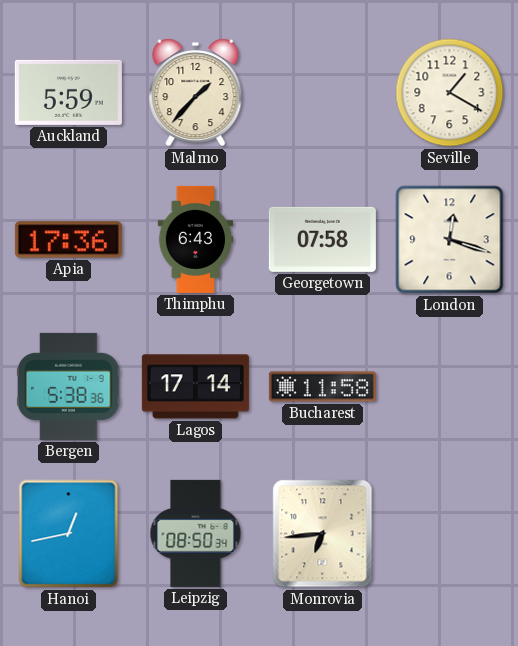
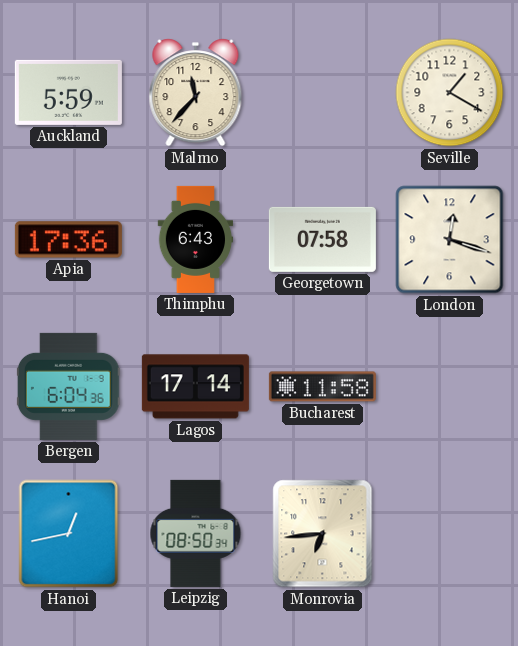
Malmo: 1:37 -> 11:37
Bergen: 5:38 -> 6:04
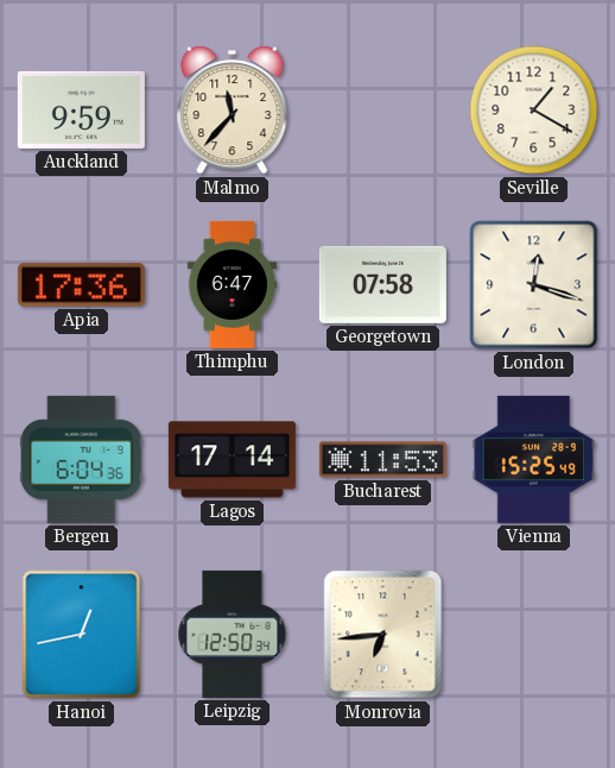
Auckland: 5:59 -> 9:59
Thimphu: 6:43 -> 6:47
Bucharest: 11:58 -> 11:53
Vienna: none -> 15:25
Leipzig: 08:50 -> 12:50
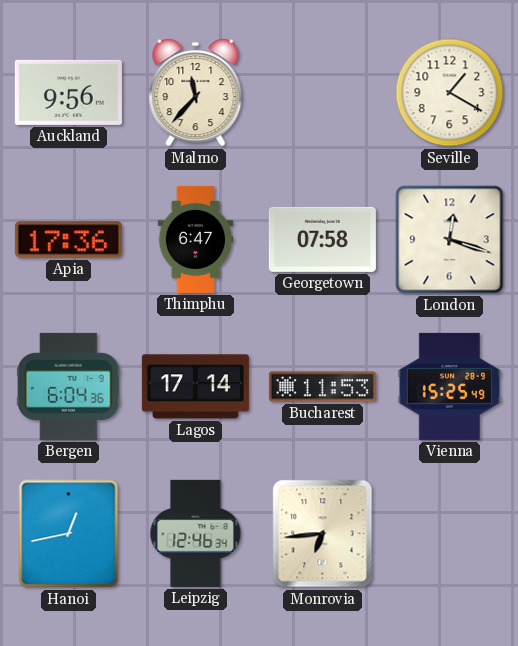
Auckland: 9:59 -> 9:56
Leipzig: 12:50 -> 12:46
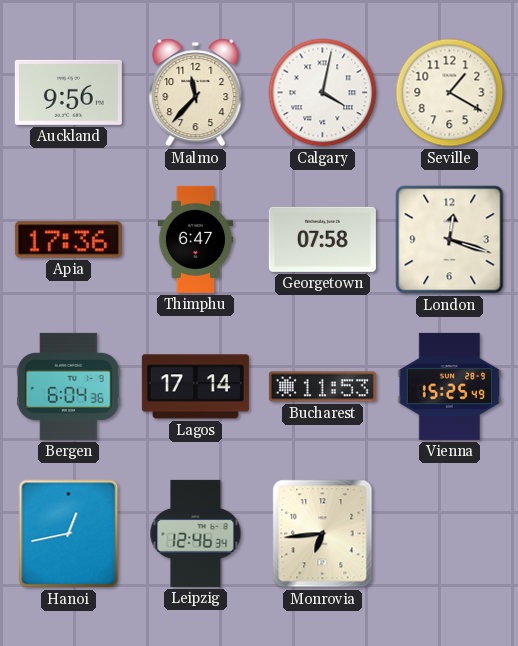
Calgary: none -> 4:02
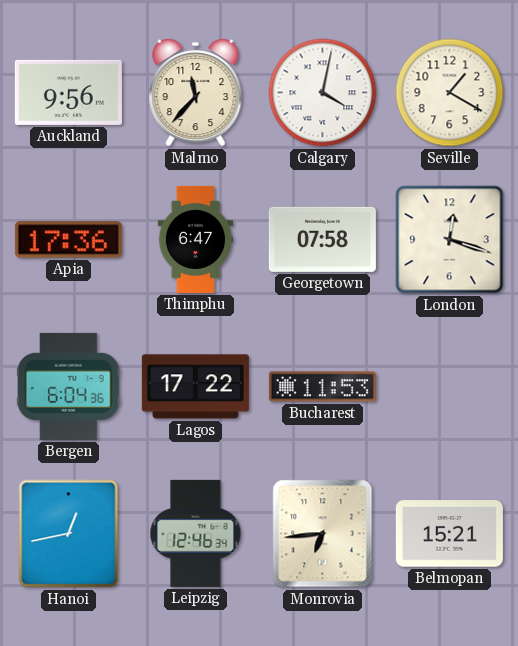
Lagos: 17:14 -> 17:22
Vienna: 15:25 -> none
Belmopan: none -> 15:21
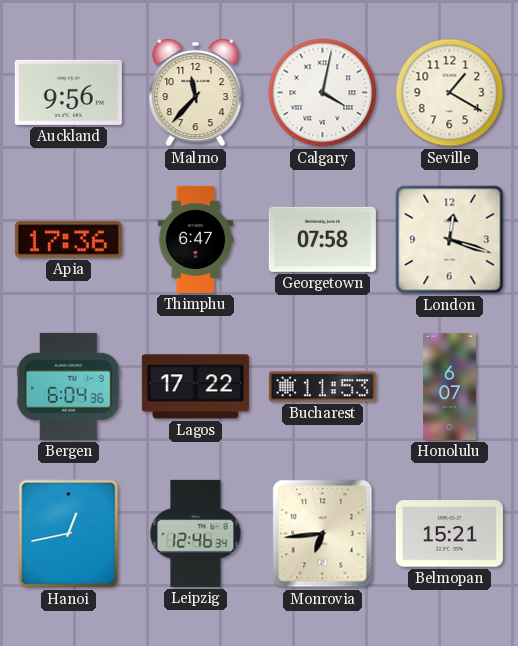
Honolulu: none -> 6:07
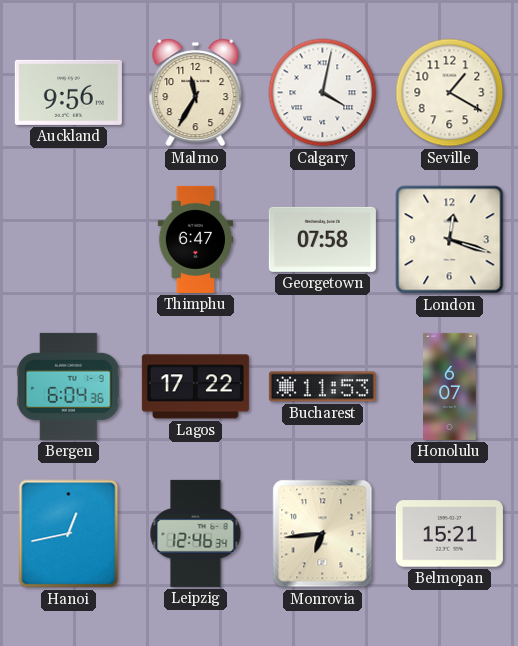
Malmo: 11:37 -> 11:35
Apia: 17:36 -> none
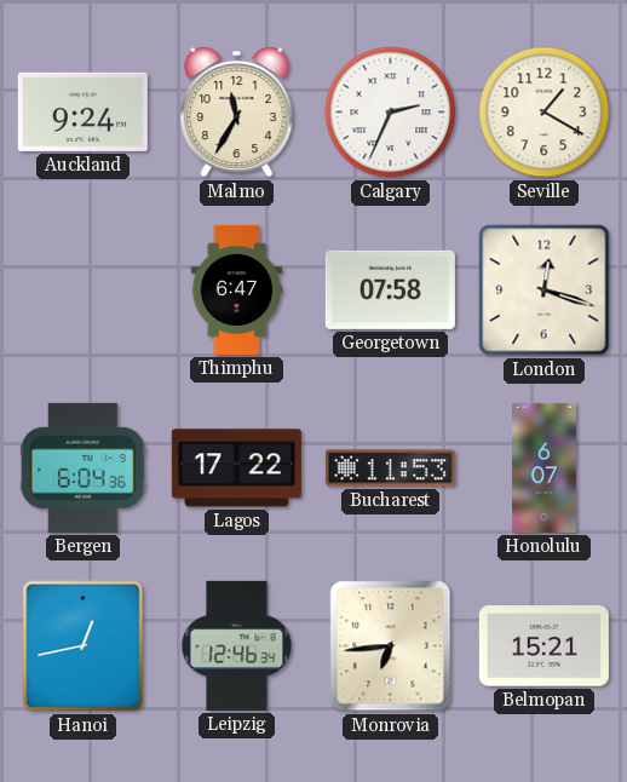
Auckland: 9:56 -> 9:24
Calgary: 4:02 -> 2:34
